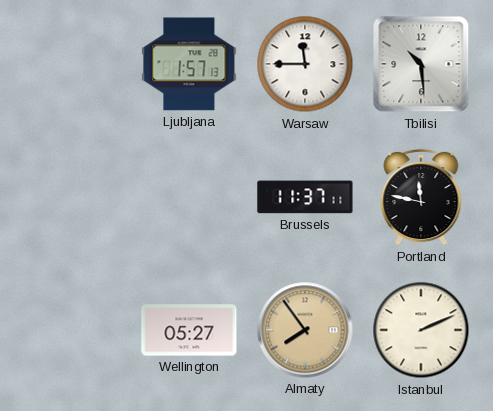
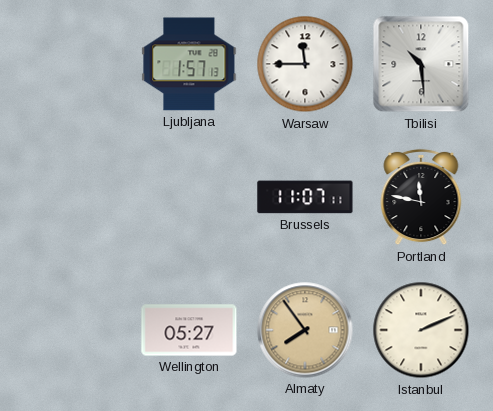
Brussels: 11:37 -> 11:07
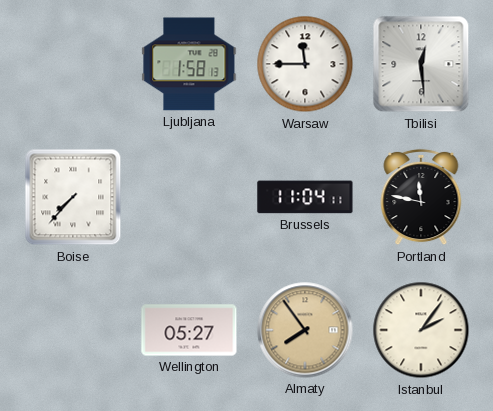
Ljubljana: 1:57 -> 1:58
Tbilisi: 10:29 -> 12:29
Boise: none -> 7:37
Brussels: 11:07 -> 11:04
Istanbul: 2:11 -> 2:06
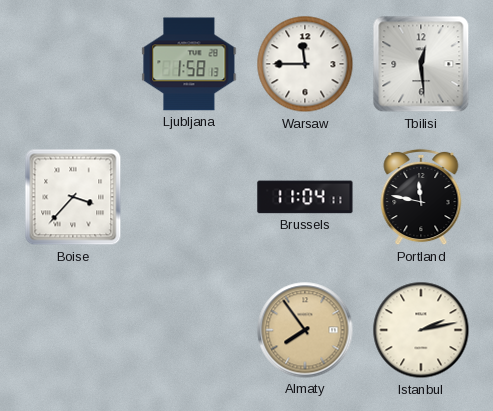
Boise: 7:37 -> 3:37
Wellington: 05:27 -> none
Istanbul: 2:06 -> 2:13
